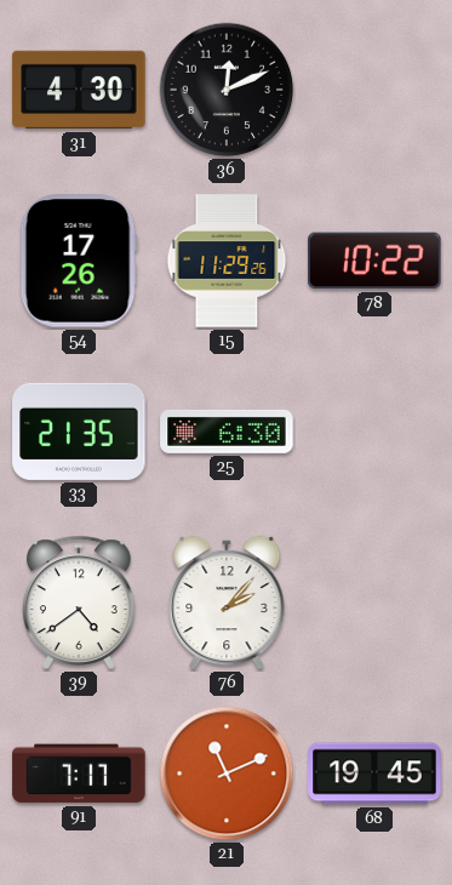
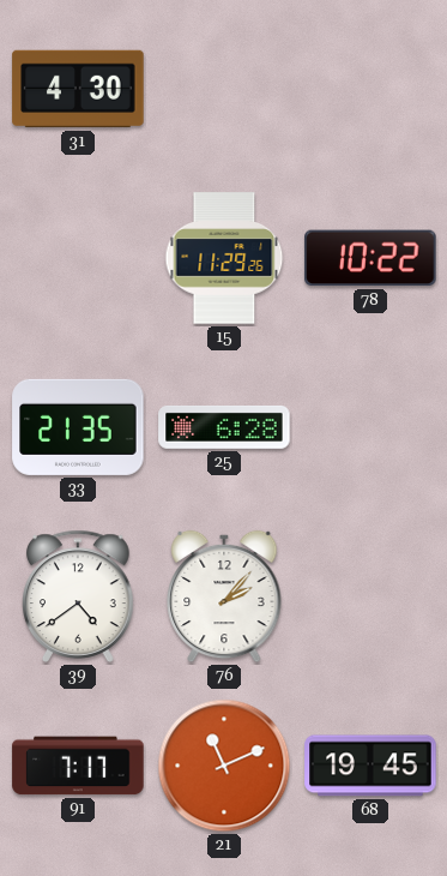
36: 12:11 -> none
54: 17:26 -> none
25: 6:30 -> 6:28
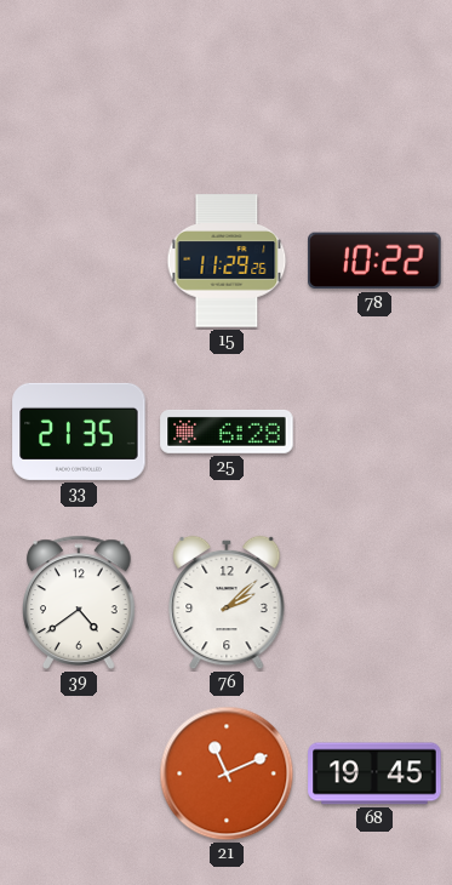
31: 4:30 -> none
76: 2:07 -> 2:08
91: 7:17 -> none
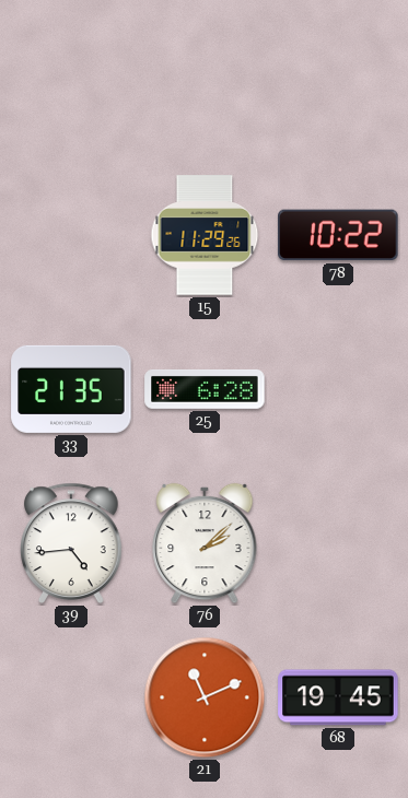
39: 4:39 -> 4:44
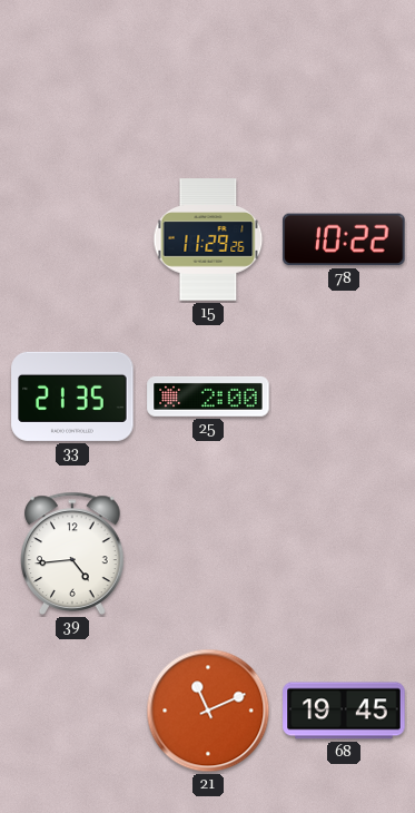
25: 6:28 -> 2:00
76: 2:08 -> none
